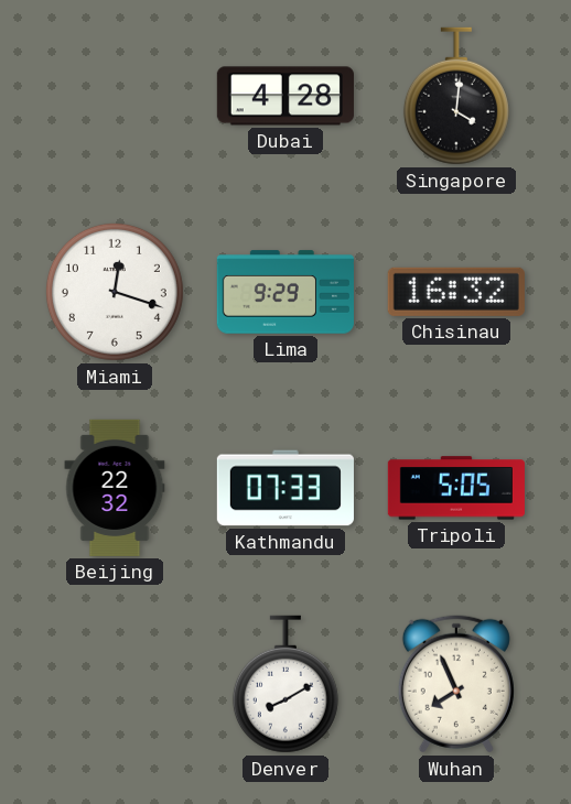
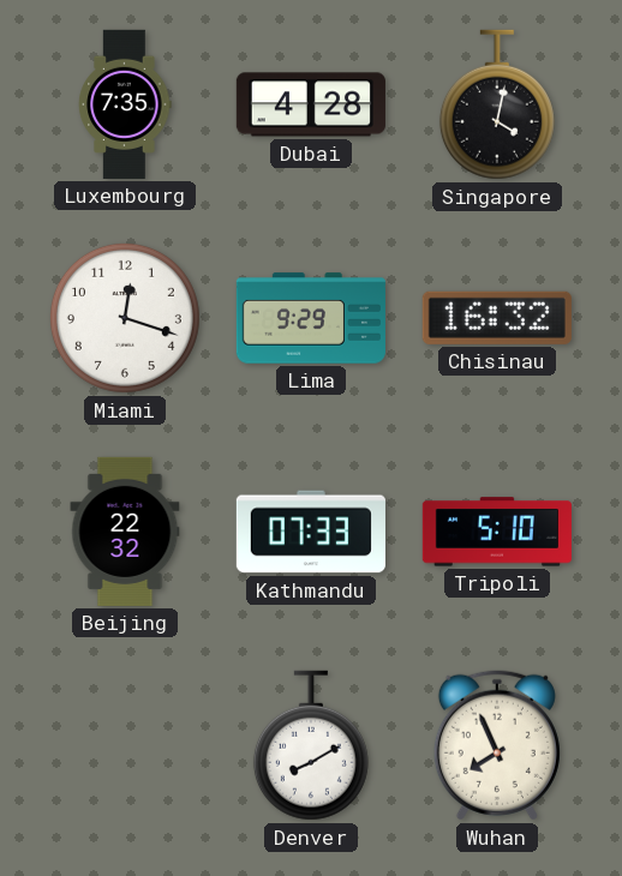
Luxembourg: none -> 7:35
Singapore: 4:01 -> 4:02
Tripoli: 5:05 -> 5:10
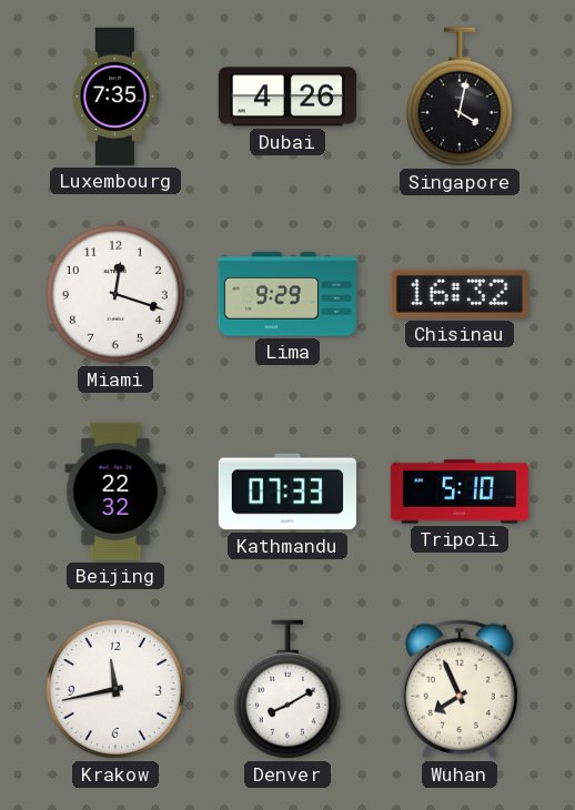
Dubai: 4:28 -> 4:26
Krakow: none -> 11:43
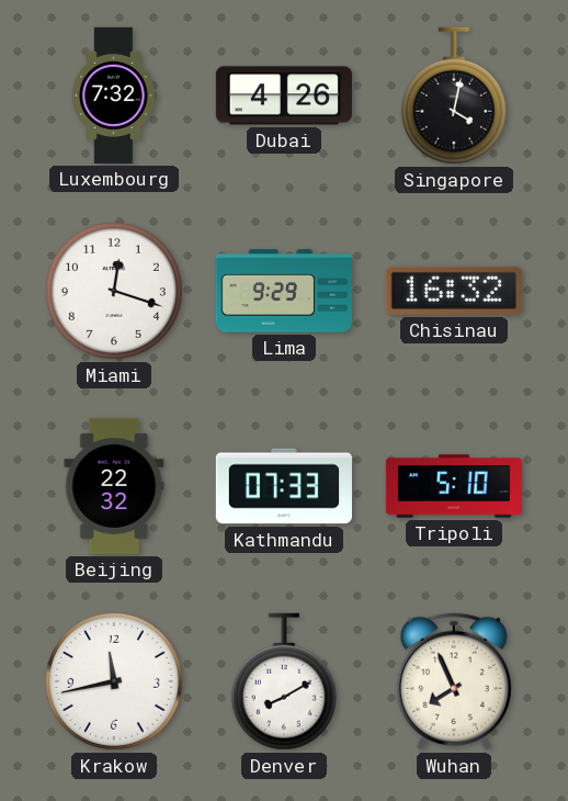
Luxembourg: 7:35 -> 7:32
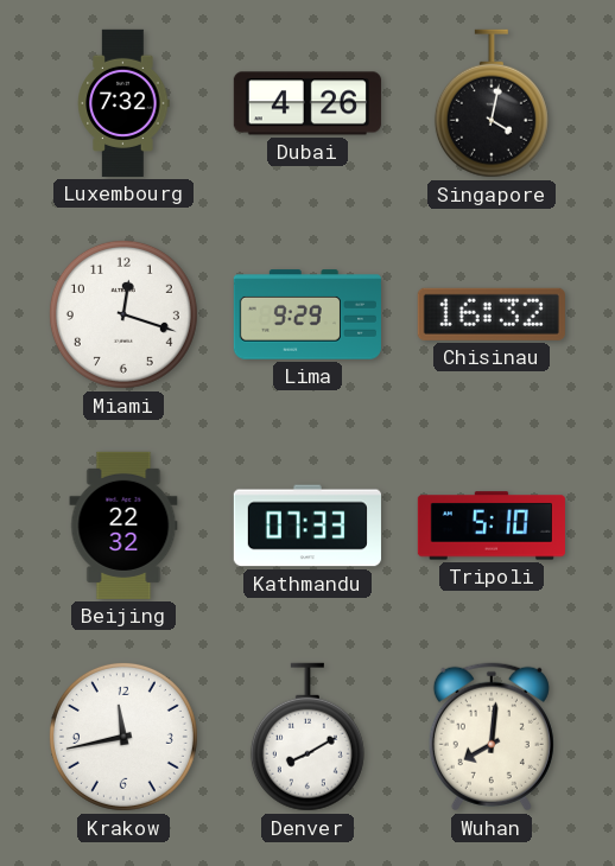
Wuhan: 7:56 -> 8:01
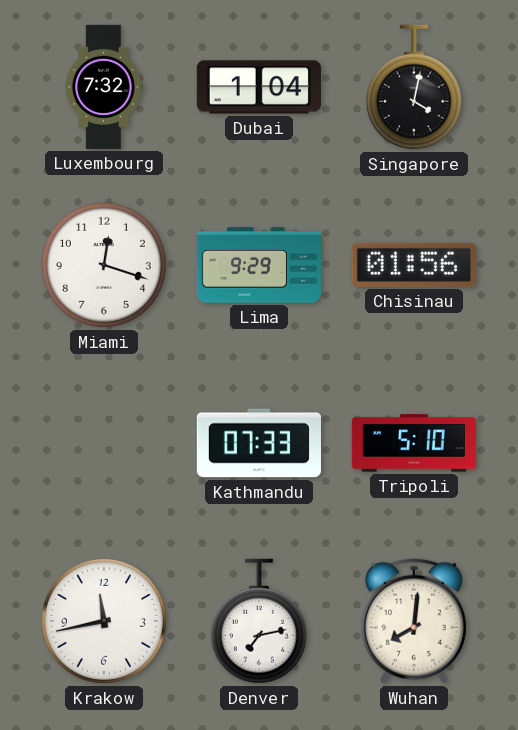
Dubai: 4:26 -> 1:04
Chisinau: 16:32 -> 01:56
Beijing: 22:32 -> none
Denver: 8:10 -> 7:13
